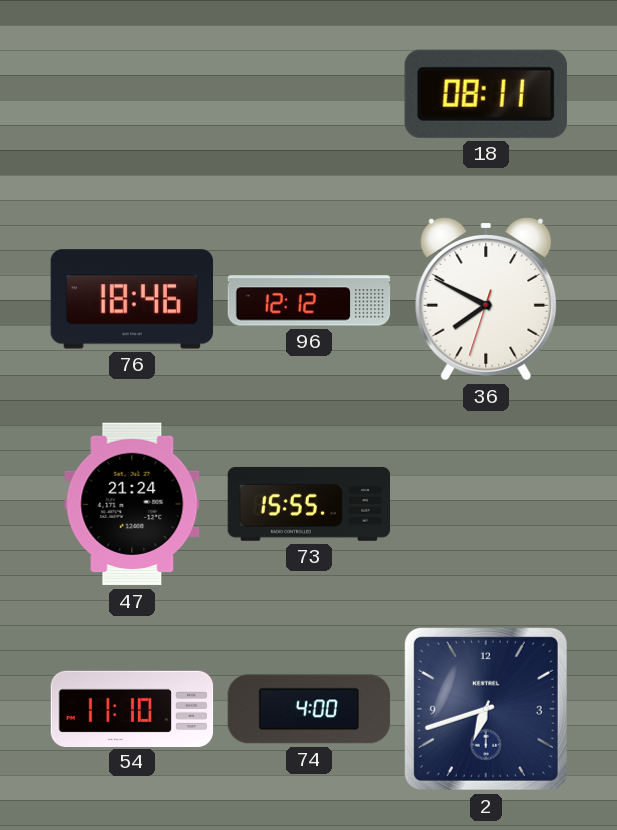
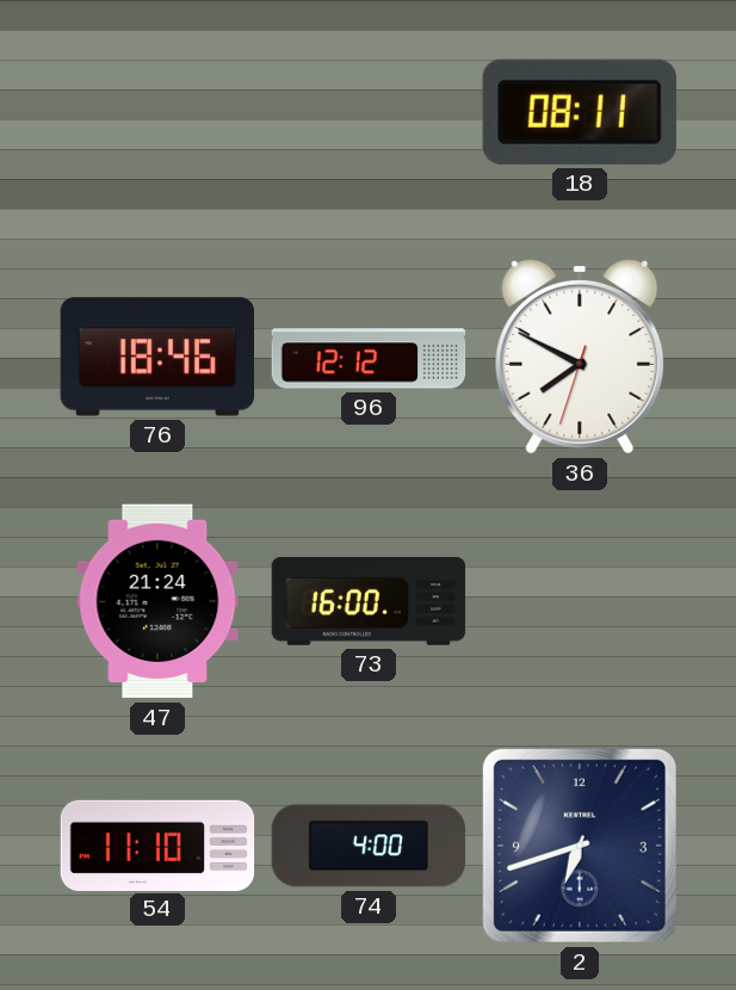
73: 15:55 -> 16:00
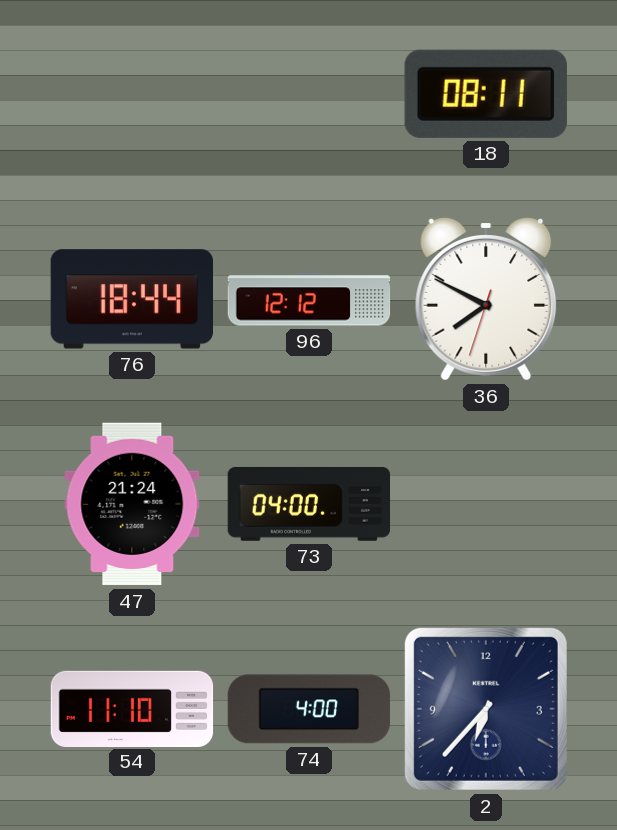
76: 18:46 -> 18:44
73: 16:00 -> 04:00
2: 6:42 -> 6:37
